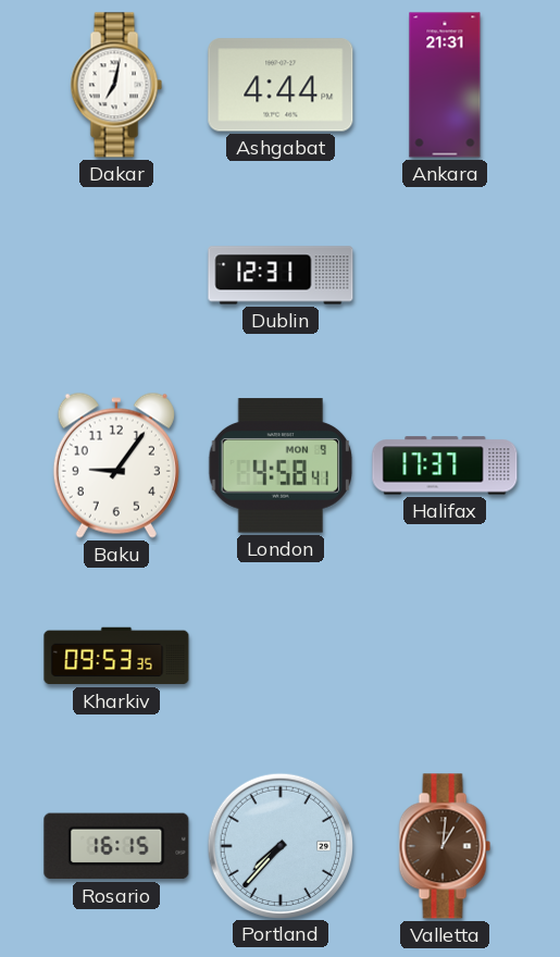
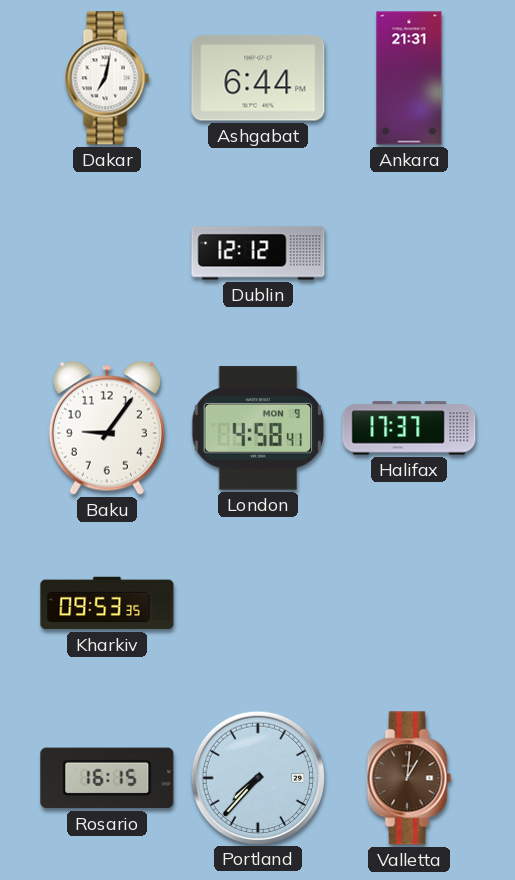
Ashgabat: 4:44 -> 6:44
Dublin: 12:31 -> 12:12
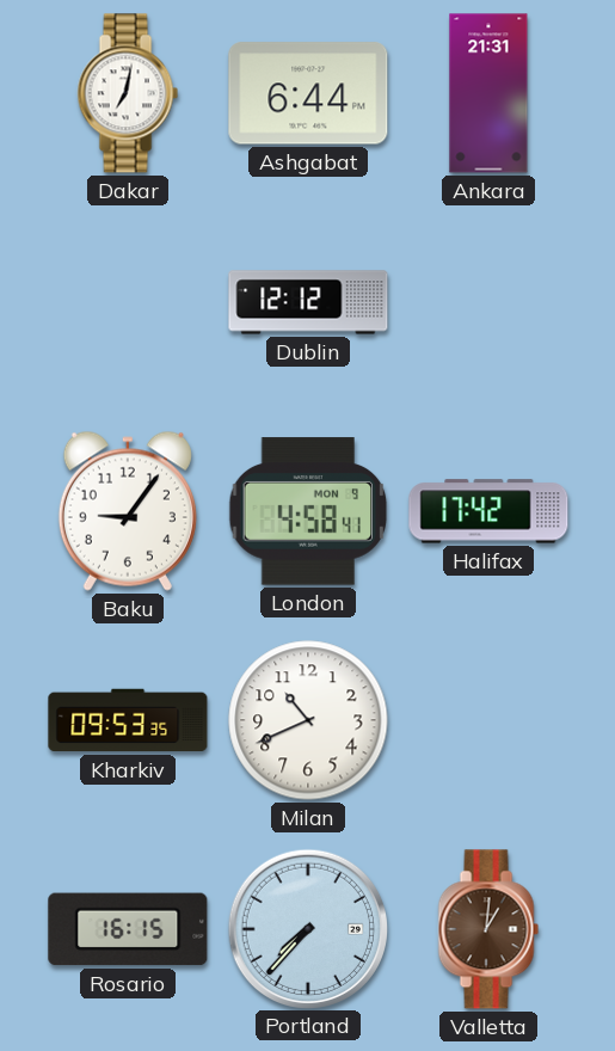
Halifax: 17:37 -> 17:42
Milan: none -> 10:41
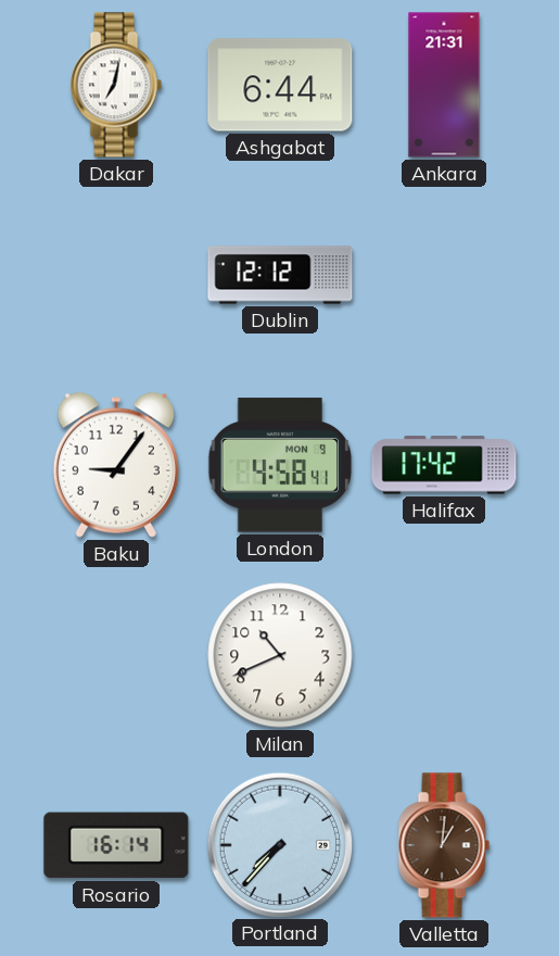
Kharkiv: 09:53 -> none
Rosario: 16:15 -> 16:14
